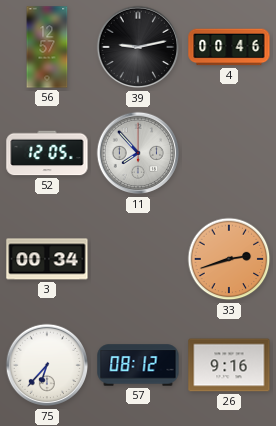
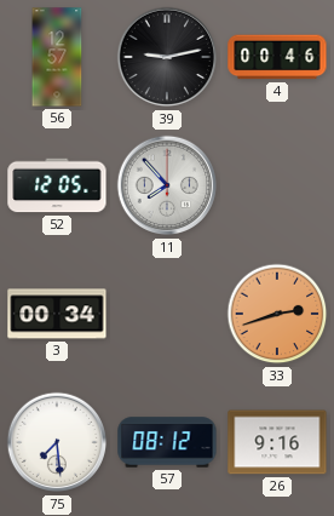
75: 6:37 -> 7:29
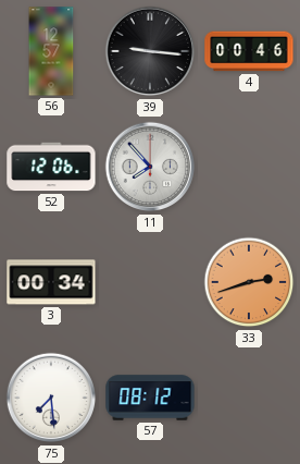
39: 9:13 -> 9:16
52: 12:05 -> 12:06
26: 9:16 -> none
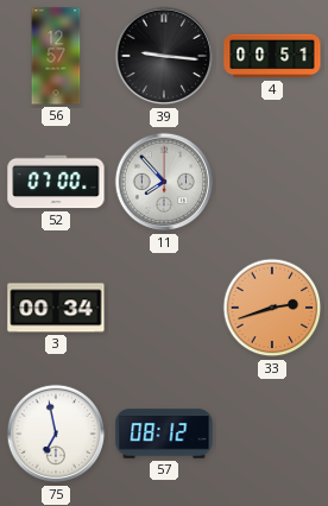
4: 00:46 -> 00:51
52: 12:06 -> 07:00
75: 7:29 -> 6:58
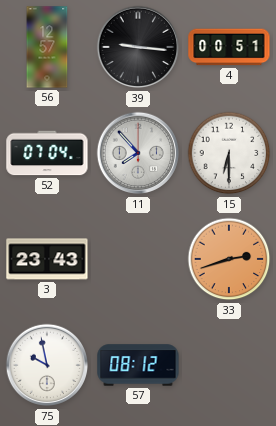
52: 07:00 -> 07:04
15: none -> 6:30
3: 00:34 -> 23:43
75: 6:58 -> 9:58
